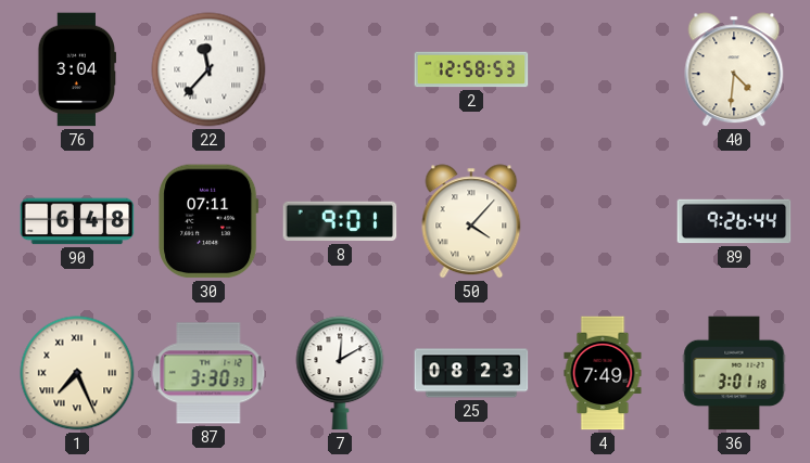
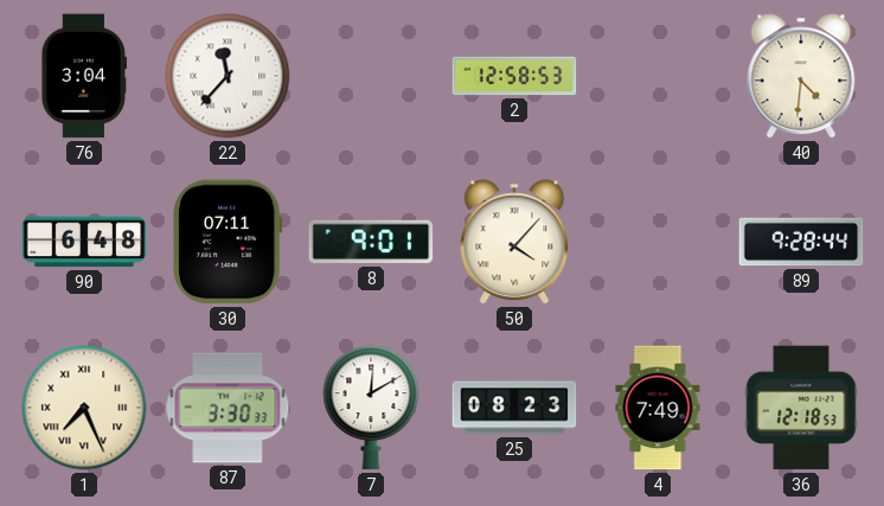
89: 9:26 -> 9:28
36: 3:01 -> 12:18
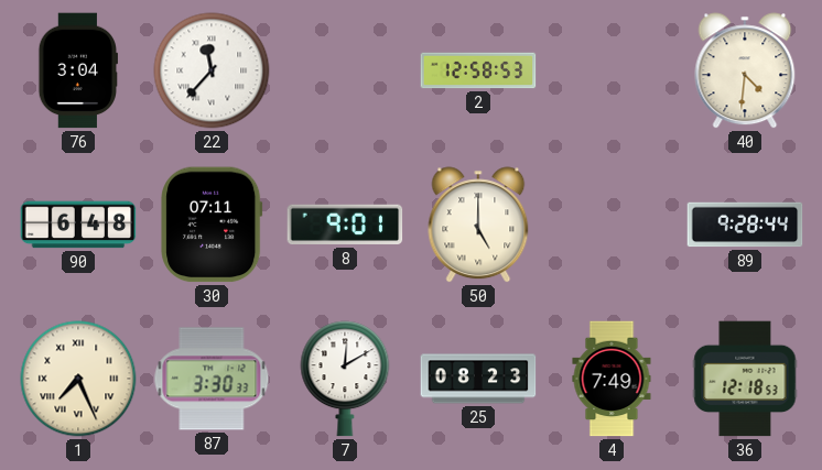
50: 4:07 -> 5:00
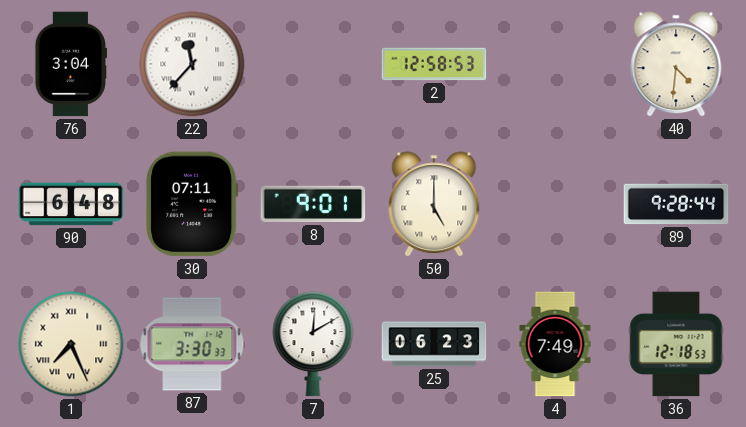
25: 08:23 -> 06:23
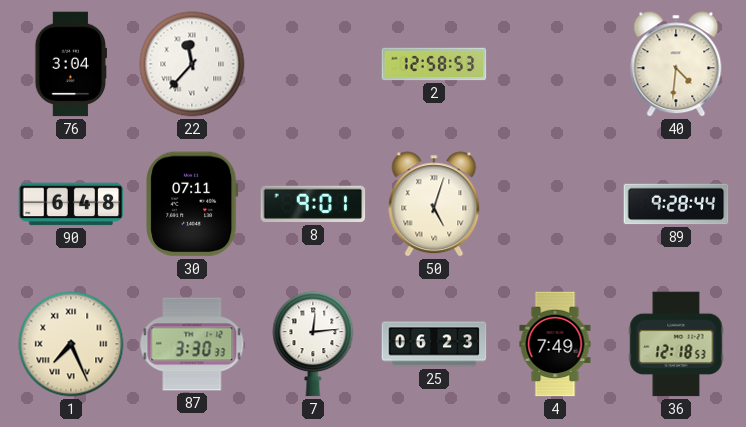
50: 5:00 -> 5:03
7: 12:10 -> 12:14
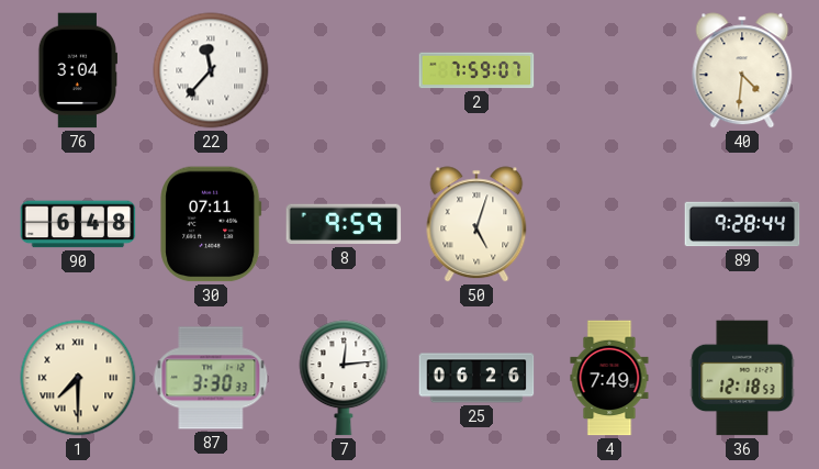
2: 12:58 -> 7:59
8: 9:01 -> 9:59
1: 7:26 -> 7:30
25: 06:23 -> 06:26
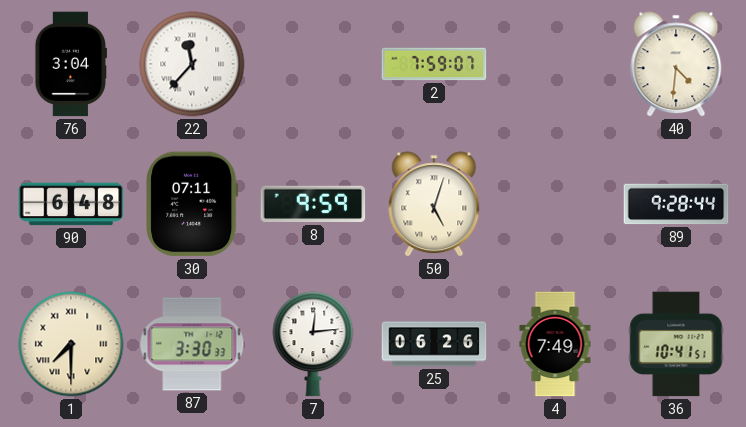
36: 12:18 -> 10:41
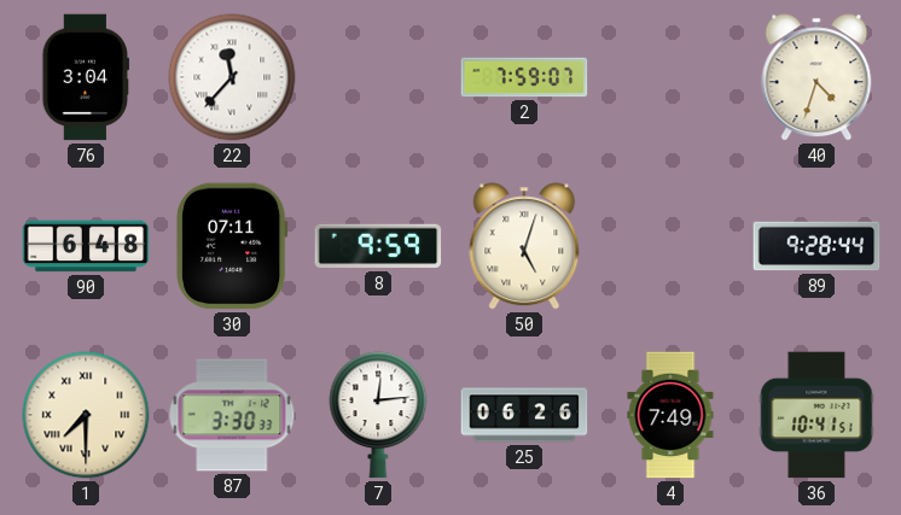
40: 4:31 -> 4:33
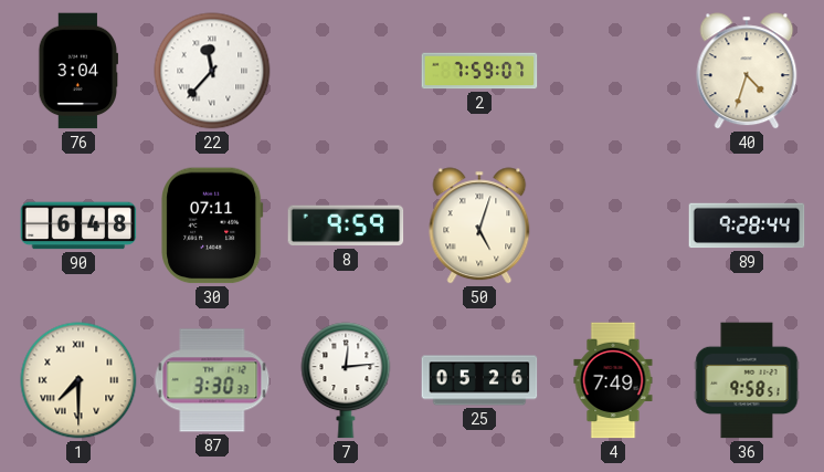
25: 06:26 -> 05:26
36: 10:41 -> 9:58
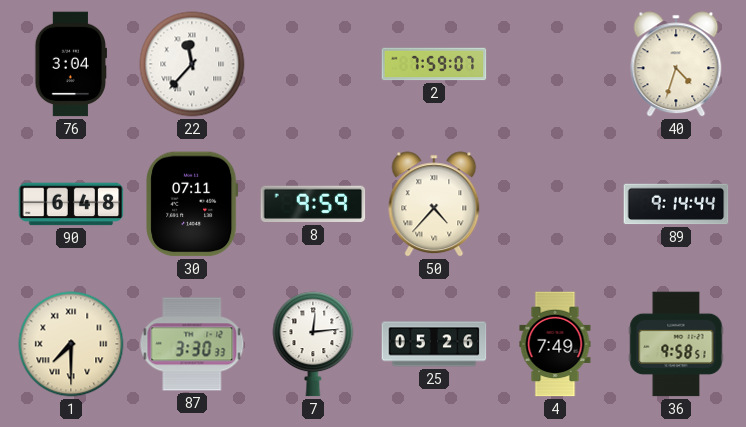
50: 5:03 -> 4:37
89: 9:28 -> 9:14
